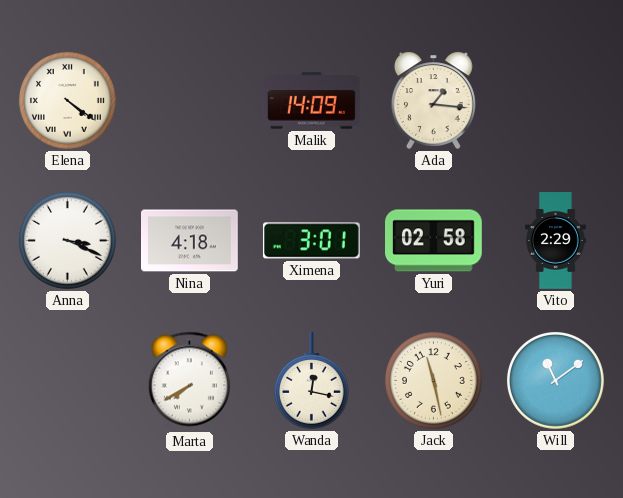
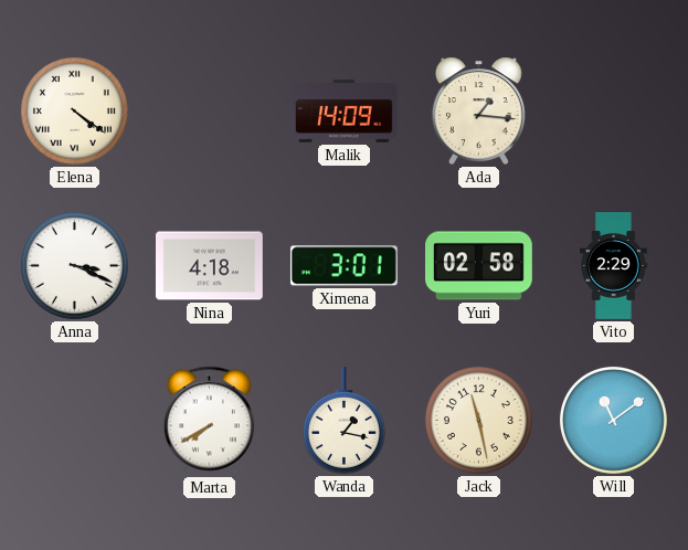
Wanda: 12:17 -> 1:17
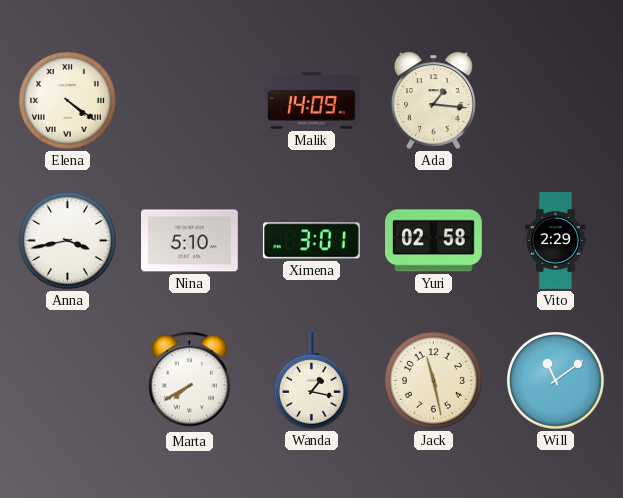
Anna: 3:19 -> 3:43
Nina: 4:18 -> 5:10
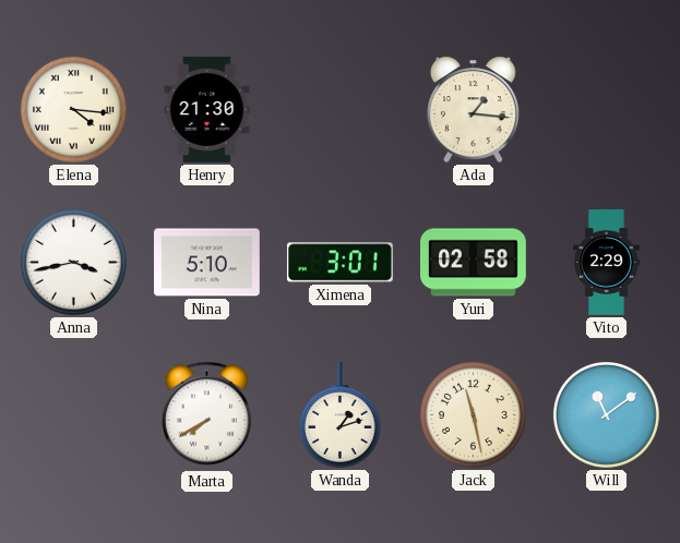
Elena: 4:21 -> 4:16
Henry: none -> 21:30
Malik: 14:09 -> none
Wanda: 1:17 -> 1:12
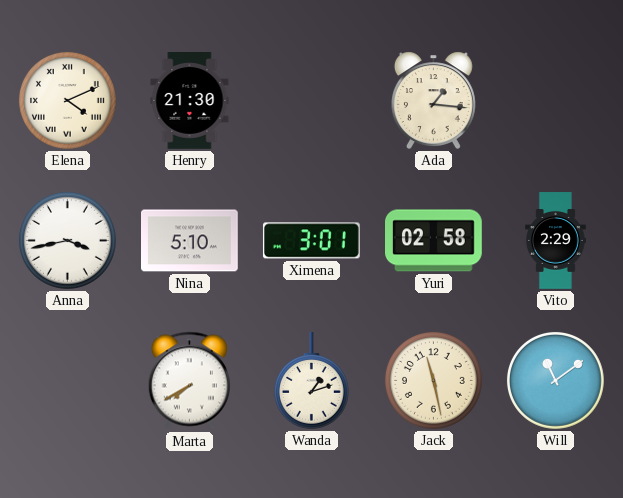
Elena: 4:16 -> 4:11
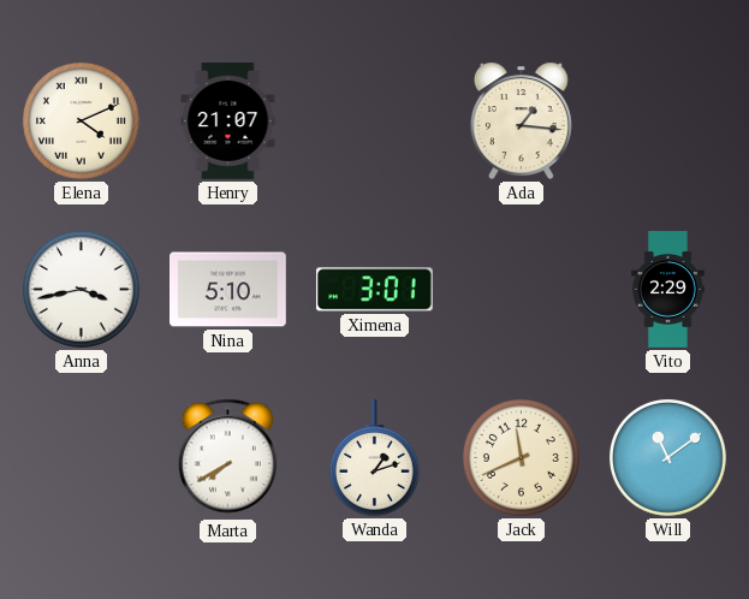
Henry: 21:30 -> 21:07
Yuri: 02:58 -> none
Jack: 11:28 -> 11:41
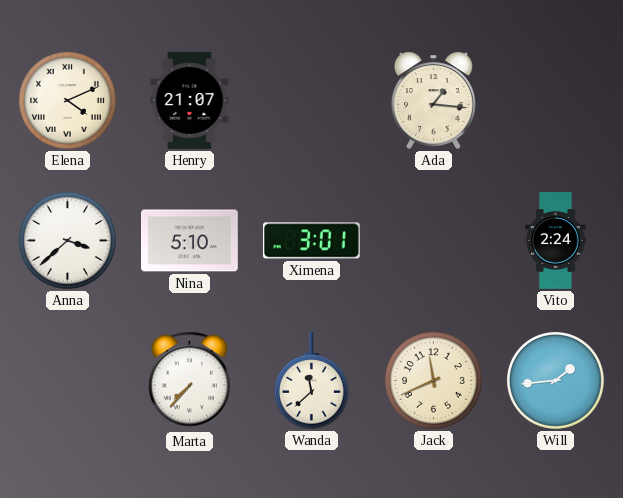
Anna: 3:43 -> 3:38
Vito: 2:29 -> 2:24
Marta: 7:40 -> 7:37
Wanda: 1:12 -> 11:38
Will: 11:09 -> 1:44
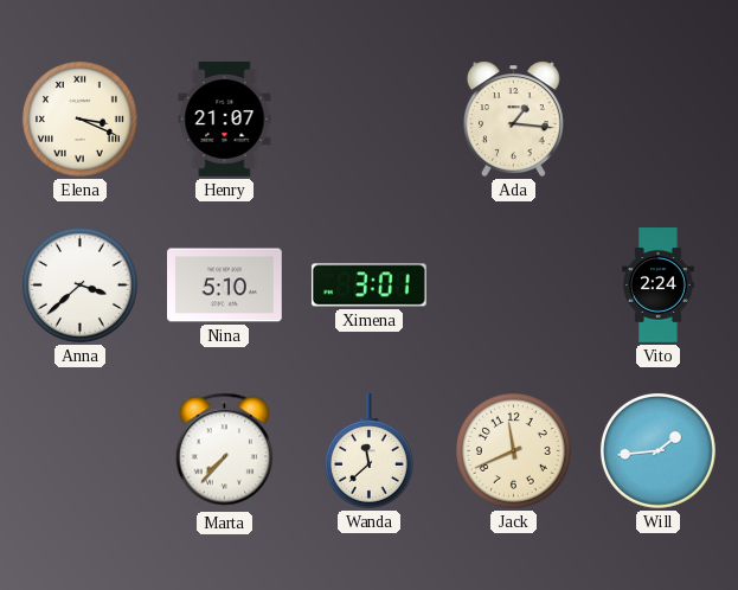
Elena: 4:11 -> 3:19
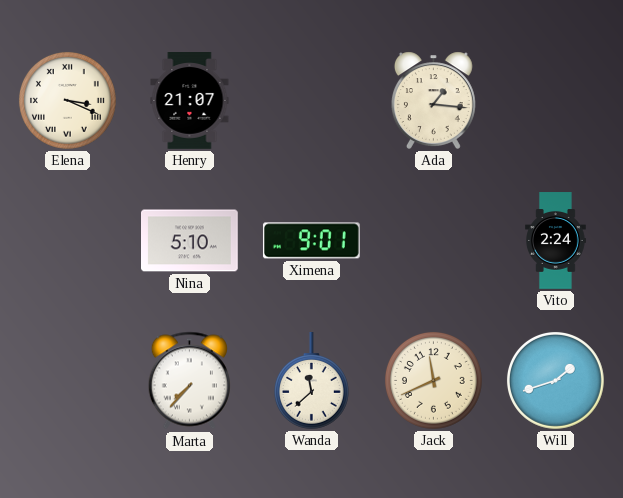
Anna: 3:38 -> none
Ximena: 3:01 -> 9:01
Will: 1:44 -> 1:42
